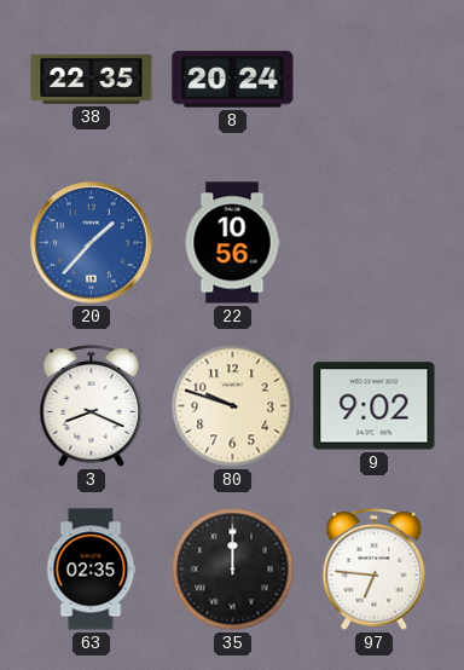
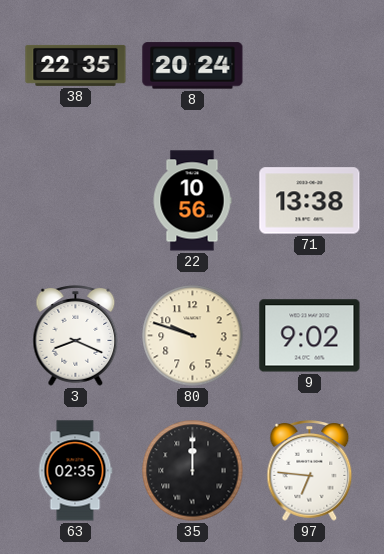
20: 1:37 -> none
71: none -> 13:38
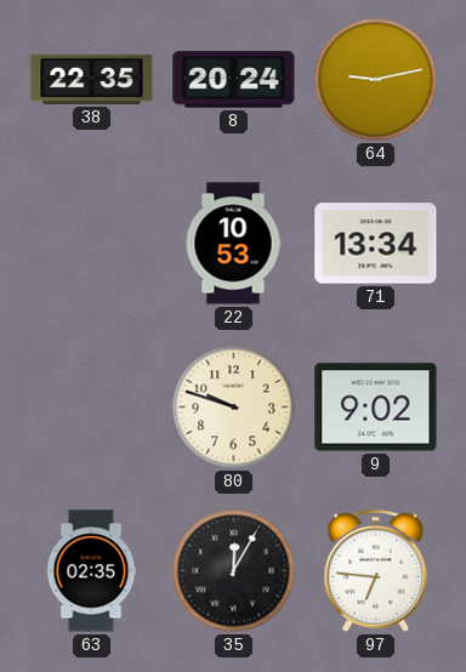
64: none -> 9:13
22: 10:56 -> 10:53
71: 13:38 -> 13:34
3: 8:19 -> none
35: 12:00 -> 12:05
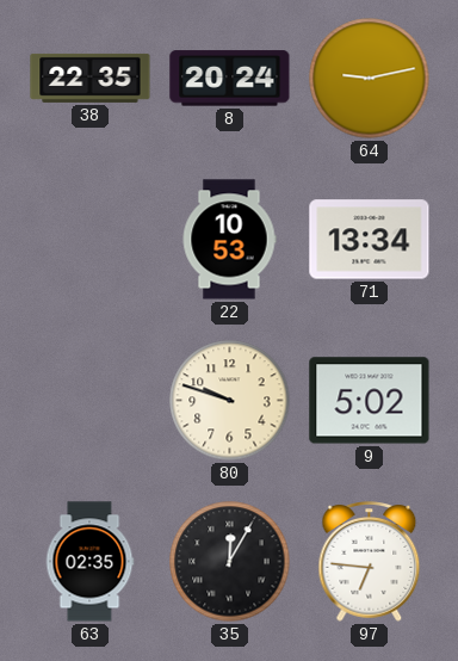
9: 9:02 -> 5:02
